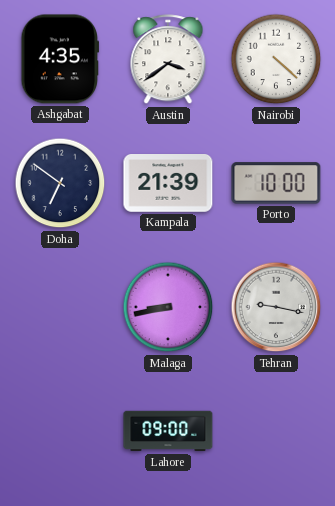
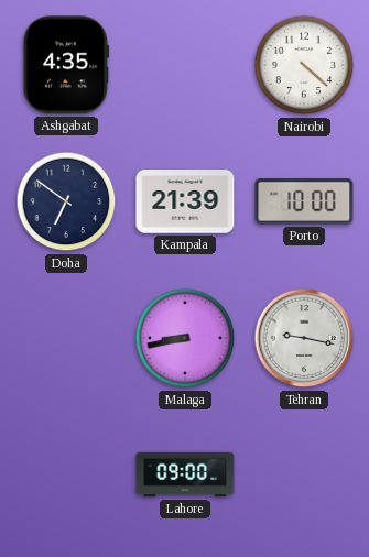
Austin: 3:39 -> none
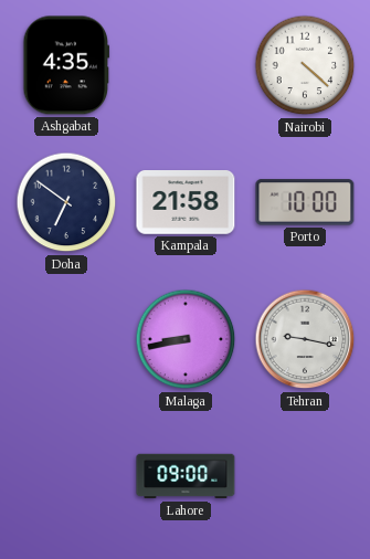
Kampala: 21:39 -> 21:58
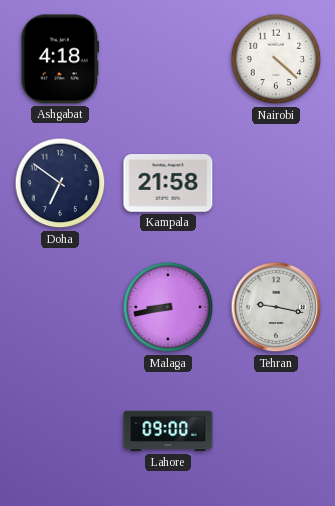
Ashgabat: 4:35 -> 4:18
Porto: 10:00 -> none
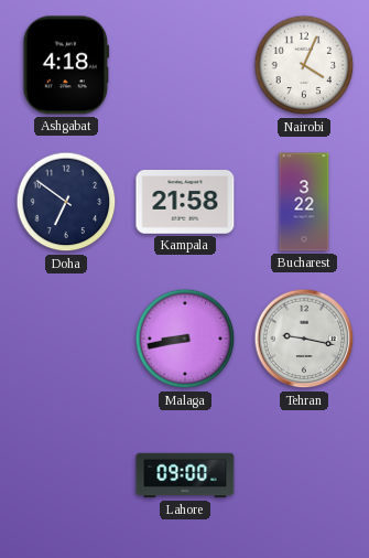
Nairobi: 4:22 -> 4:04
Bucharest: none -> 3:22
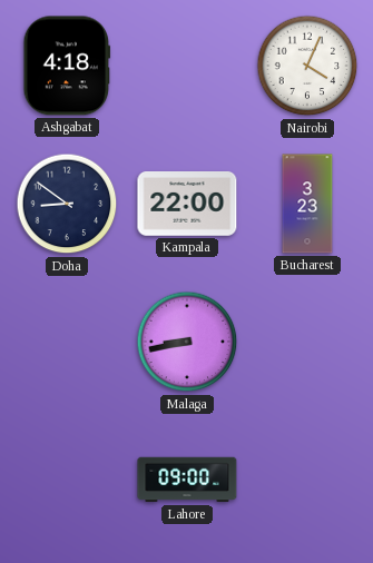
Doha: 6:51 -> 8:51
Kampala: 21:58 -> 22:00
Bucharest: 3:22 -> 3:23
Tehran: 9:17 -> none
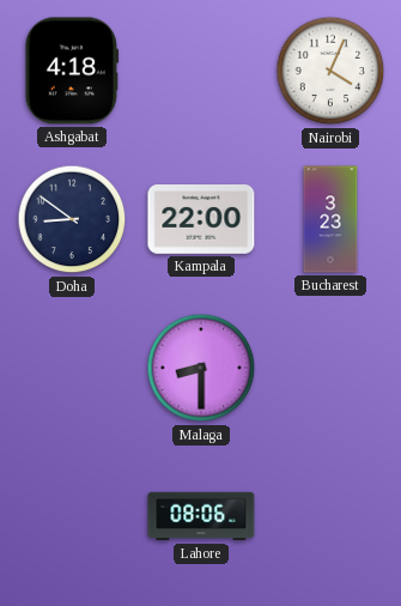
Malaga: 8:43 -> 8:30
Lahore: 09:00 -> 08:06
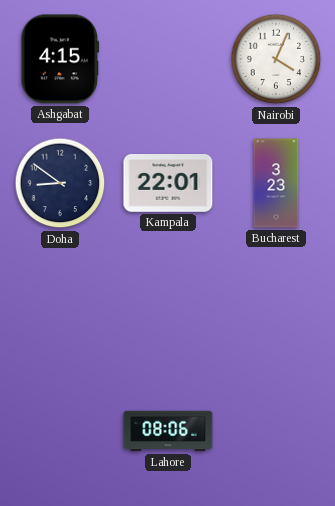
Ashgabat: 4:18 -> 4:15
Kampala: 22:00 -> 22:01
Malaga: 8:30 -> none
